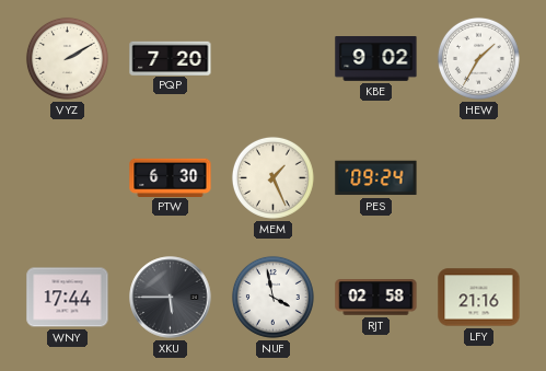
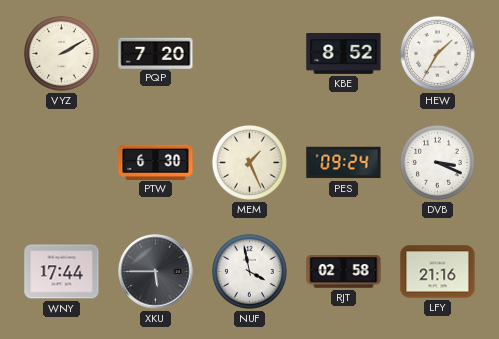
KBE: 9:02 -> 8:52
DVB: none -> 3:19
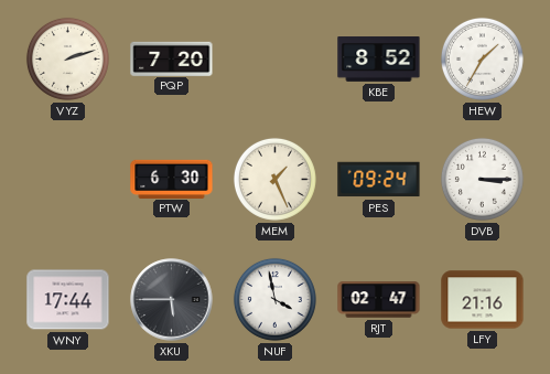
VYZ: 2:10 -> 2:12
DVB: 3:19 -> 3:15
RJT: 02:58 -> 02:47
